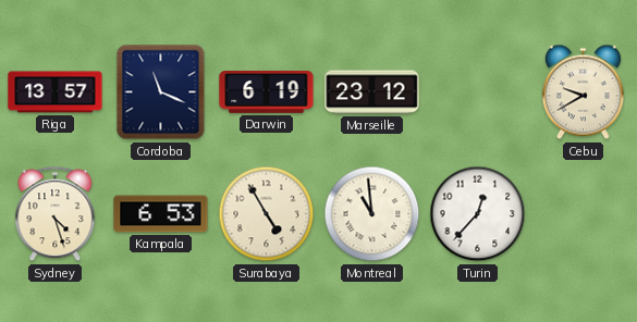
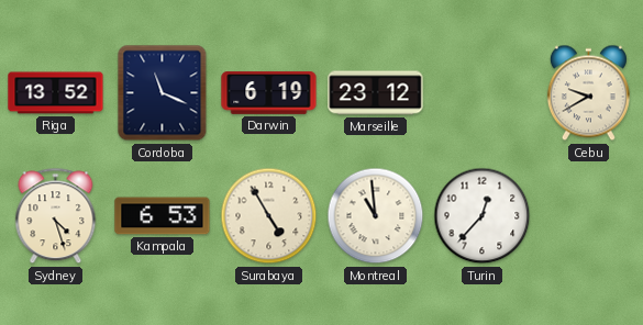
Riga: 13:57 -> 13:52
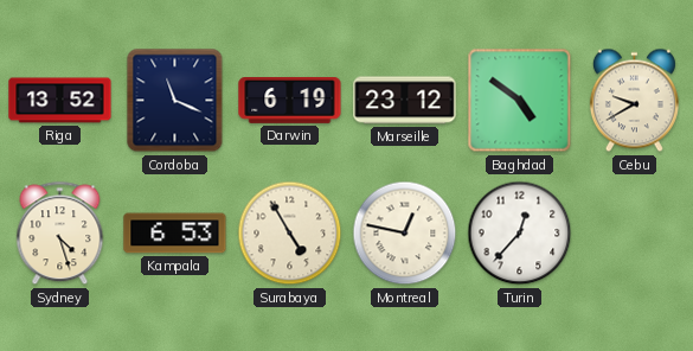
Baghdad: none -> 4:51
Montreal: 10:59 -> 12:47
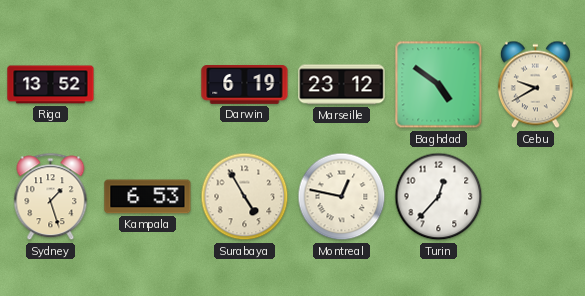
Cordoba: 11:19 -> none
Sydney: 4:27 -> 1:27
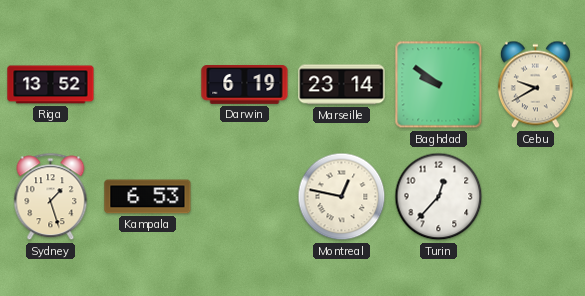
Marseille: 23:12 -> 23:14
Baghdad: 4:51 -> 9:51
Surabaya: 4:55 -> none
